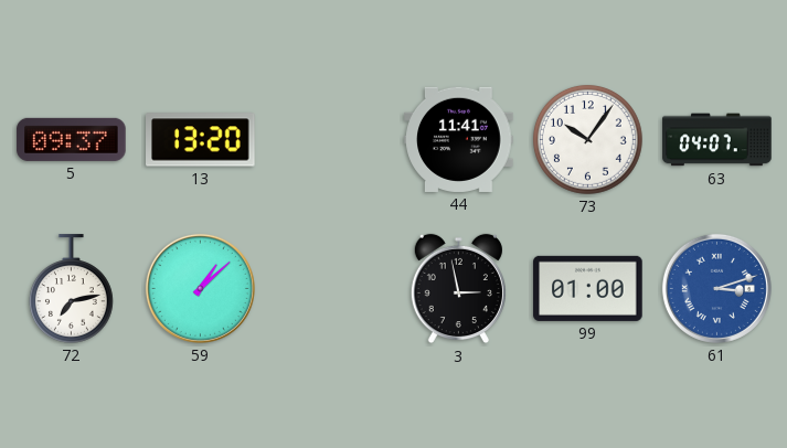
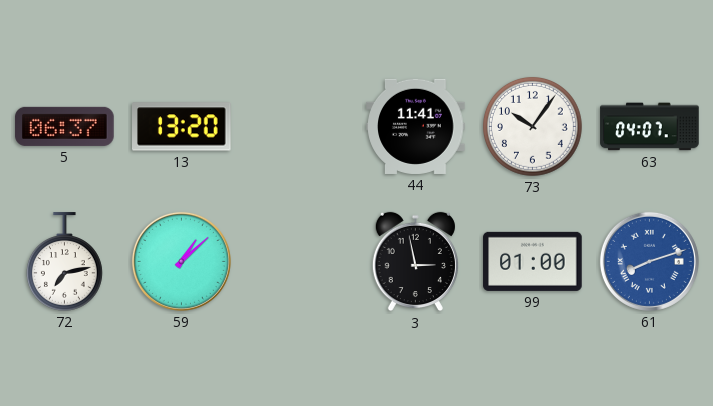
5: 09:37 -> 06:37
61: 3:12 -> 8:12
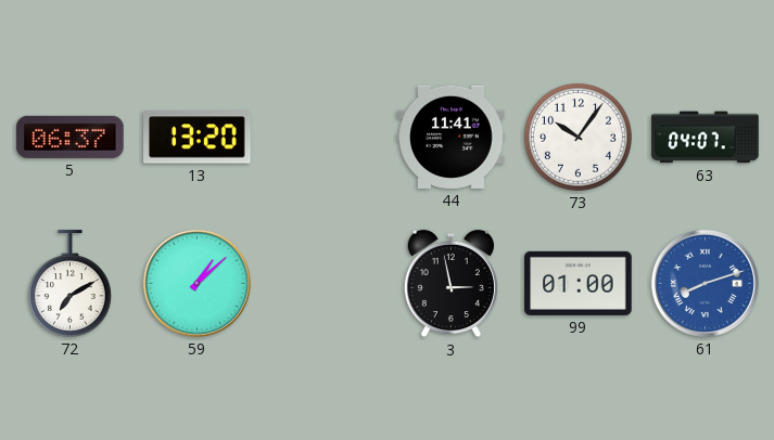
72: 7:13 -> 7:10
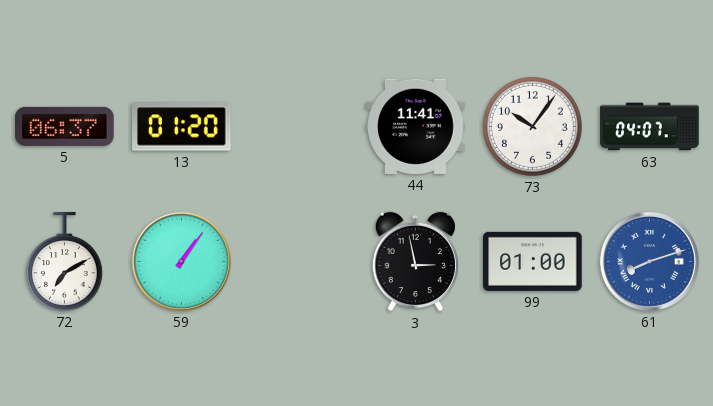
13: 13:20 -> 01:20
59: 1:08 -> 1:06
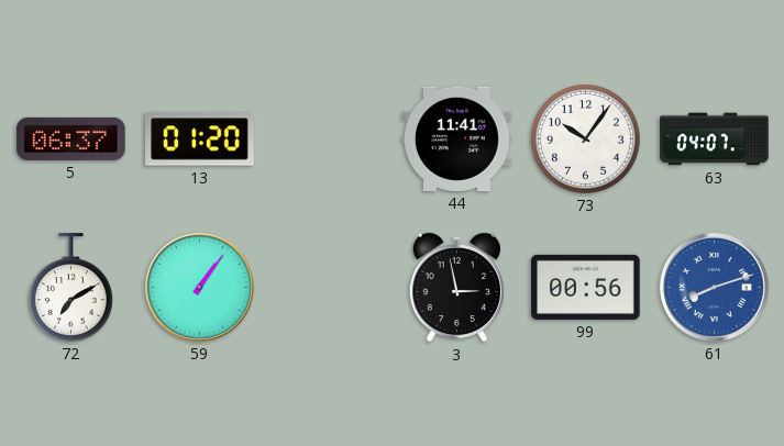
99: 01:00 -> 00:56
